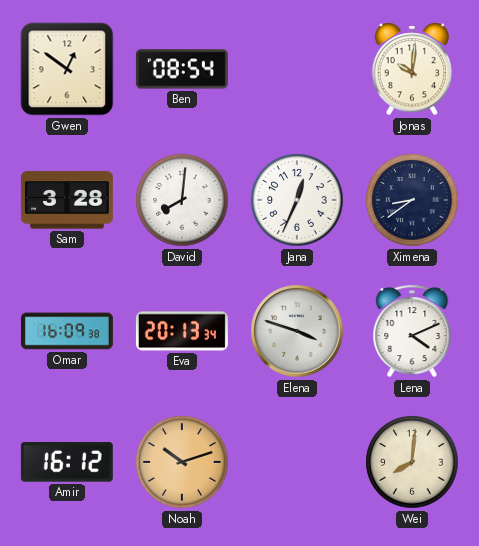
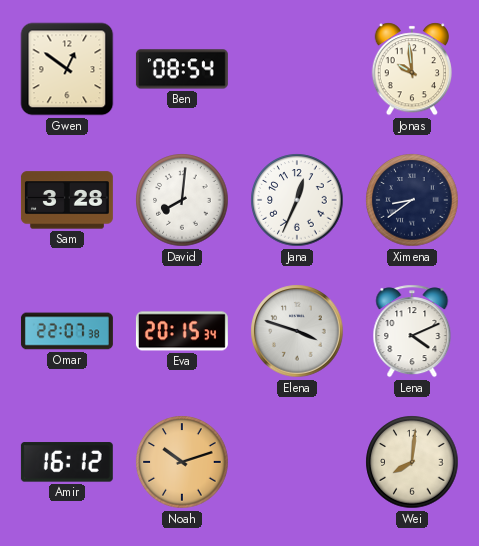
Jonas: 10:01 -> 9:59
Omar: 16:09 -> 22:07
Eva: 20:13 -> 20:15
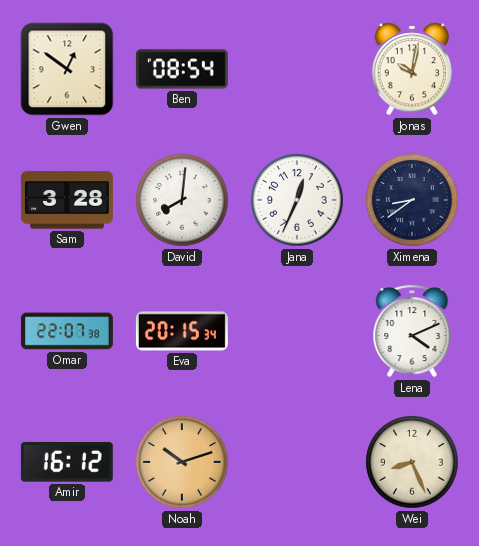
Jonas: 9:59 -> 10:02
Elena: 3:48 -> none
Wei: 8:01 -> 8:26
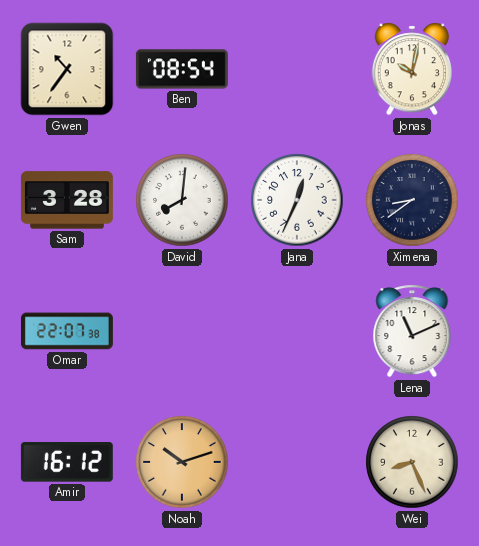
Gwen: 12:51 -> 10:36
Eva: 20:15 -> none
Lena: 4:11 -> 11:11
